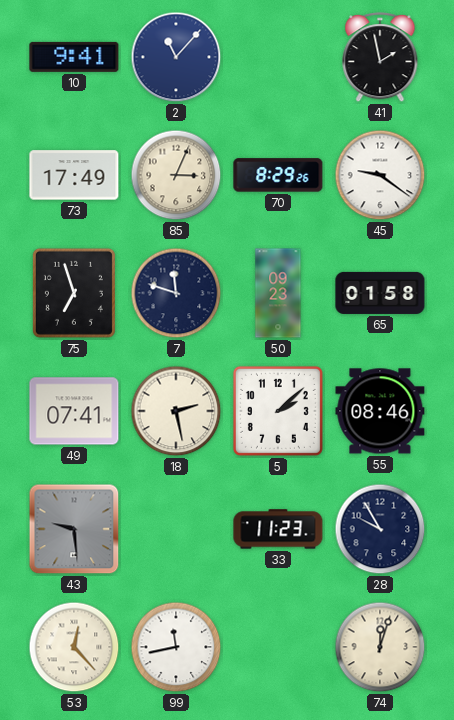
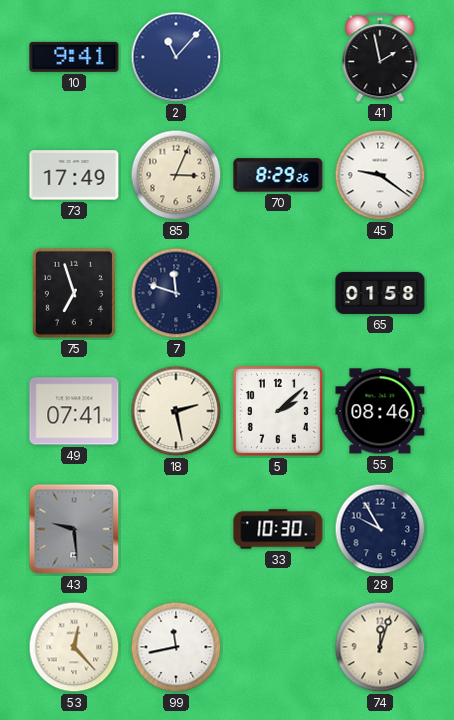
50: 09:23 -> none
33: 11:23 -> 10:30
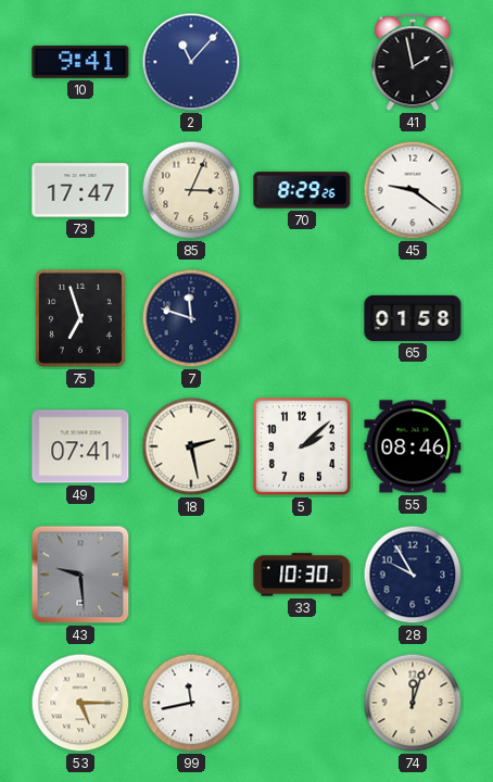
73: 17:49 -> 17:47
53: 12:23 -> 5:15
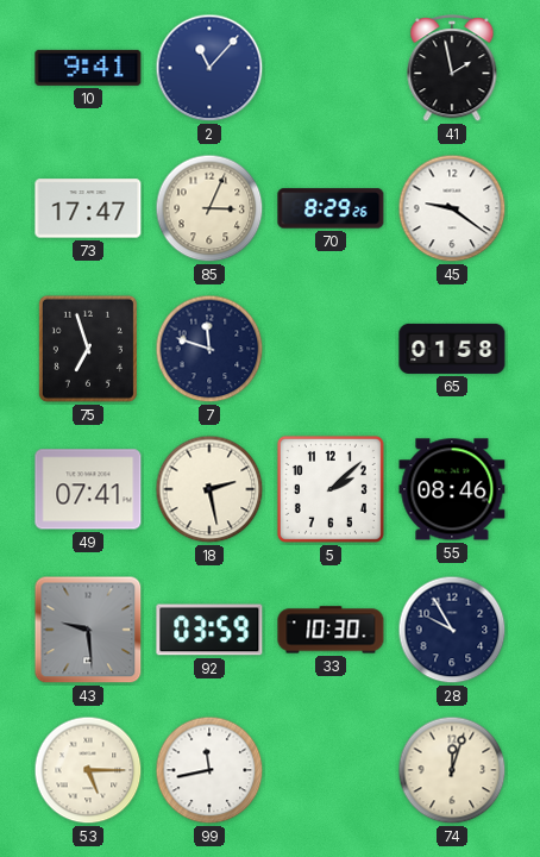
92: none -> 03:59
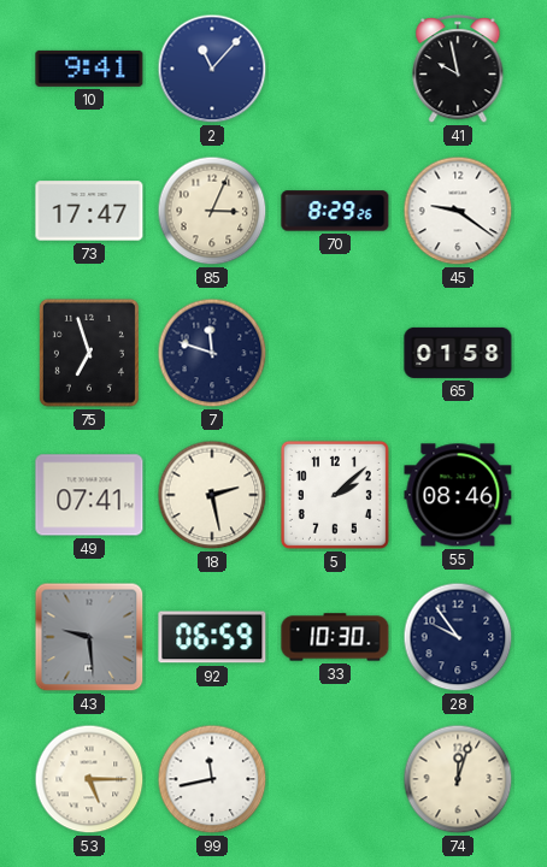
41: 1:58 -> 9:58
92: 03:59 -> 06:59
28: 9:55 -> 9:54
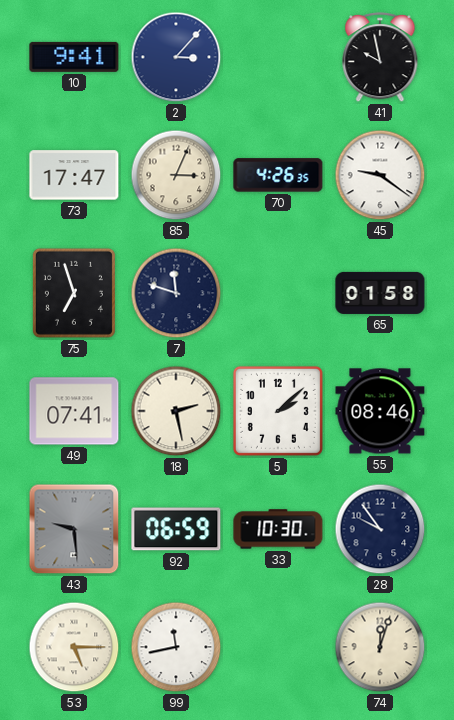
2: 11:07 -> 3:07
70: 8:29 -> 4:26
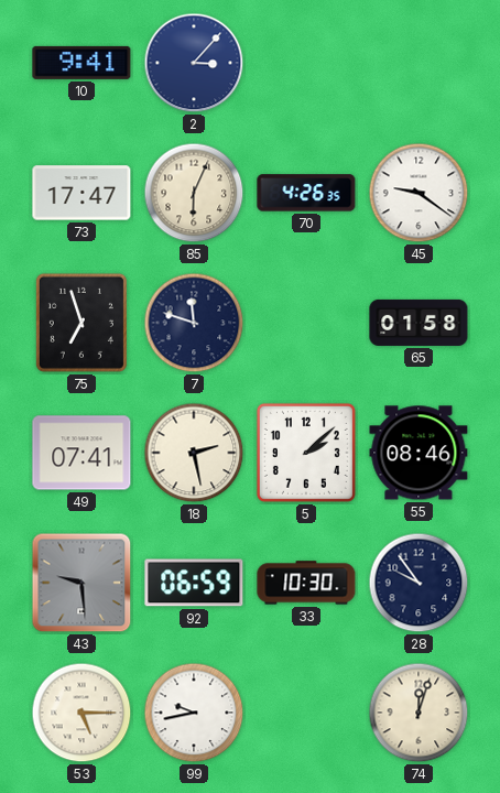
41: 9:58 -> none
85: 3:04 -> 6:04
99: 11:43 -> 9:43
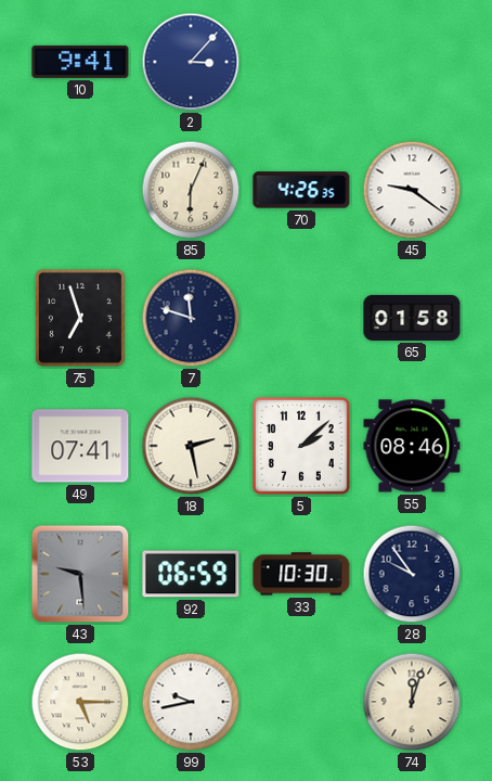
73: 17:47 -> none
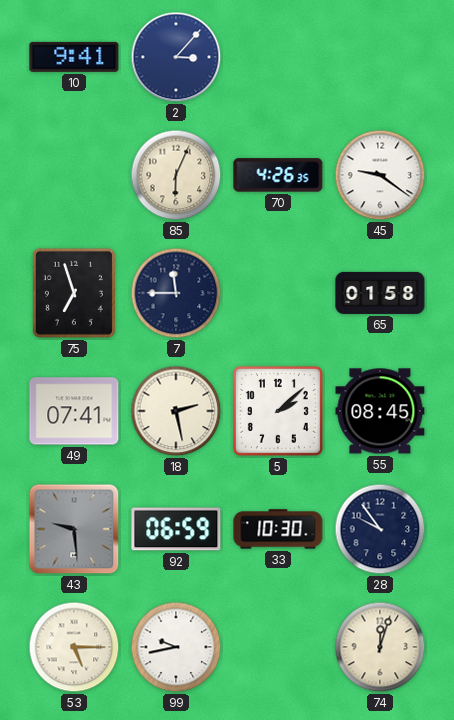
7: 11:48 -> 11:45
55: 08:46 -> 08:45
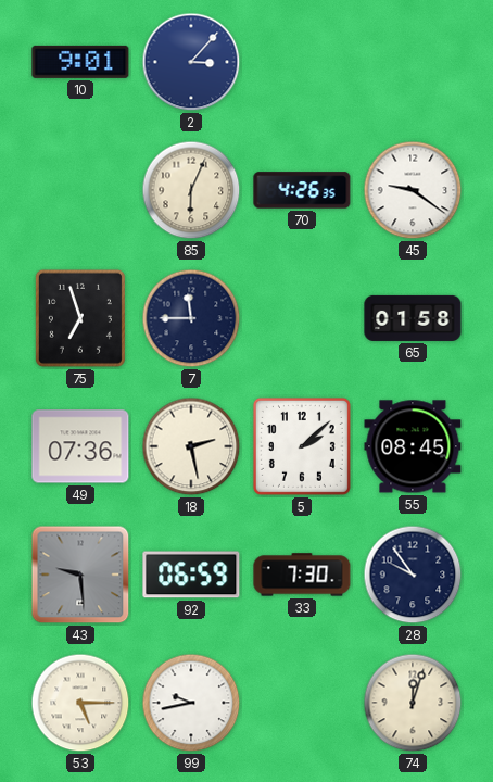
10: 9:41 -> 9:01
49: 07:41 -> 07:36
33: 10:30 -> 7:30
